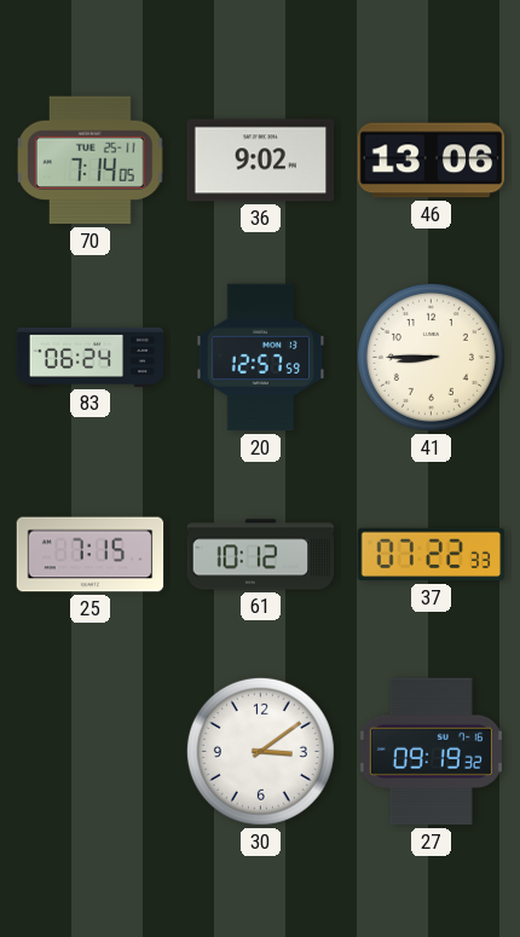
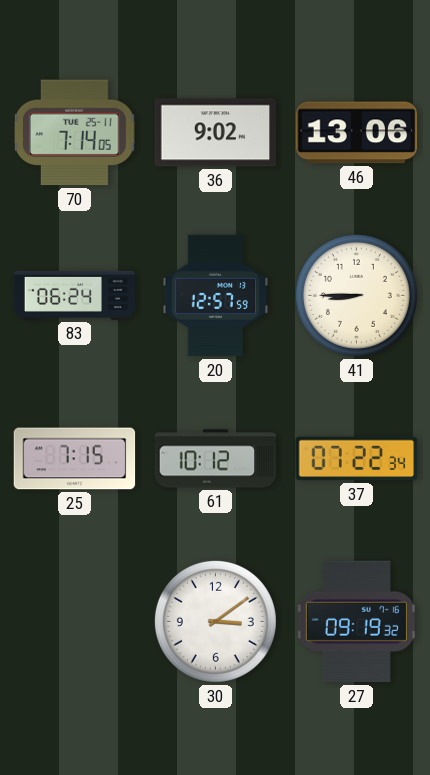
37: 07:22:33 -> 07:22:34
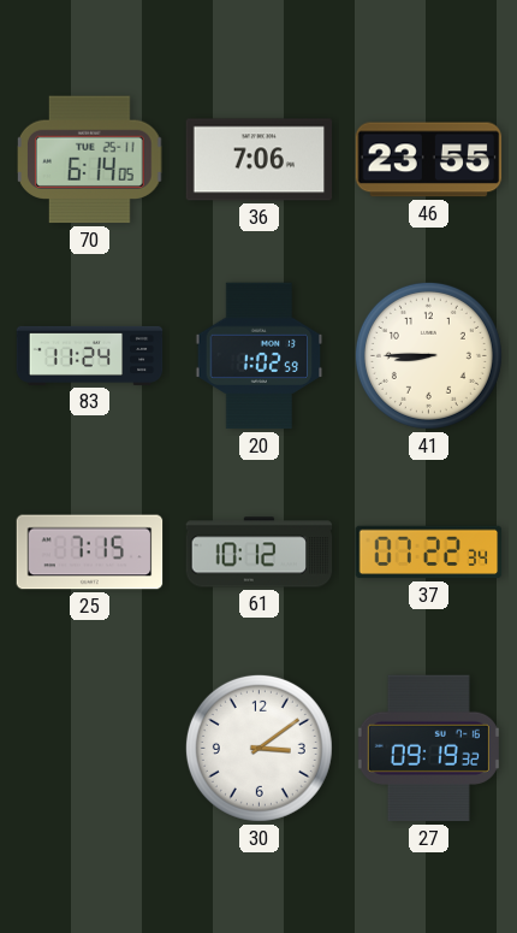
70: 7:14 -> 6:14
36: 9:02 -> 7:06
46: 13:06 -> 23:55
83: 06:24 -> 11:24
20: 12:57 -> 1:02
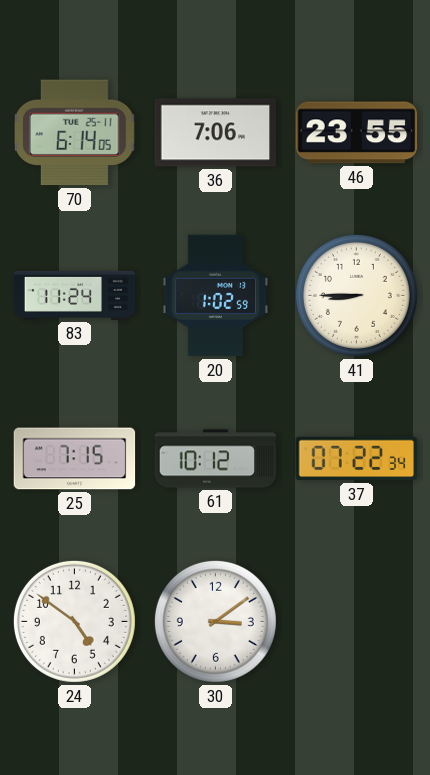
24: none -> 4:51
27: 09:19 -> none
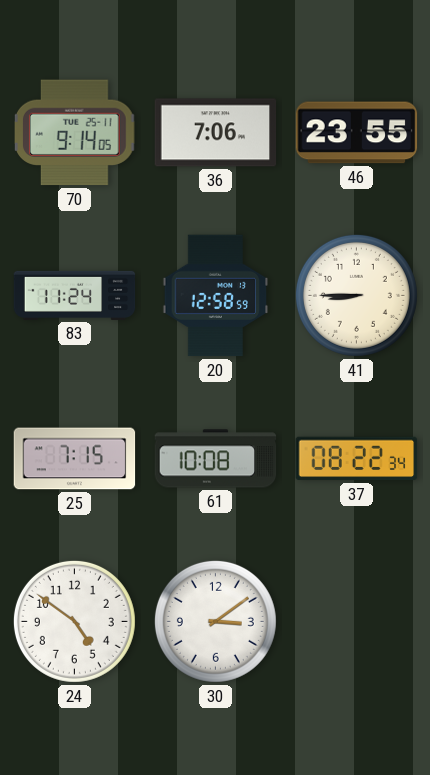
70: 6:14 -> 9:14
20: 1:02 -> 12:58
61: 10:12 -> 10:08
37: 07:22 -> 08:22
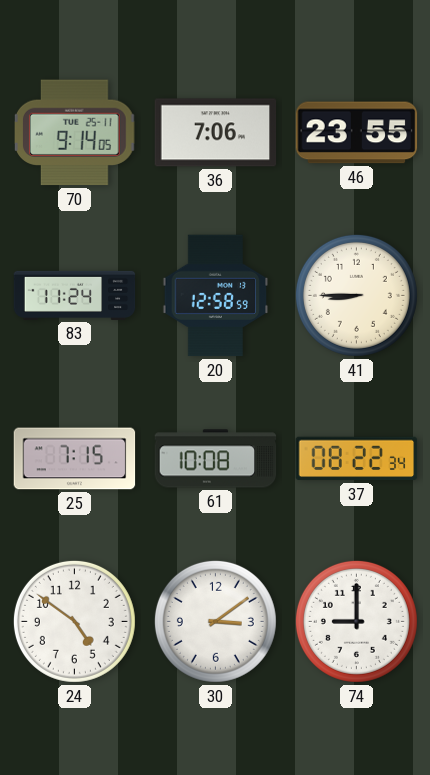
74: none -> 9:00
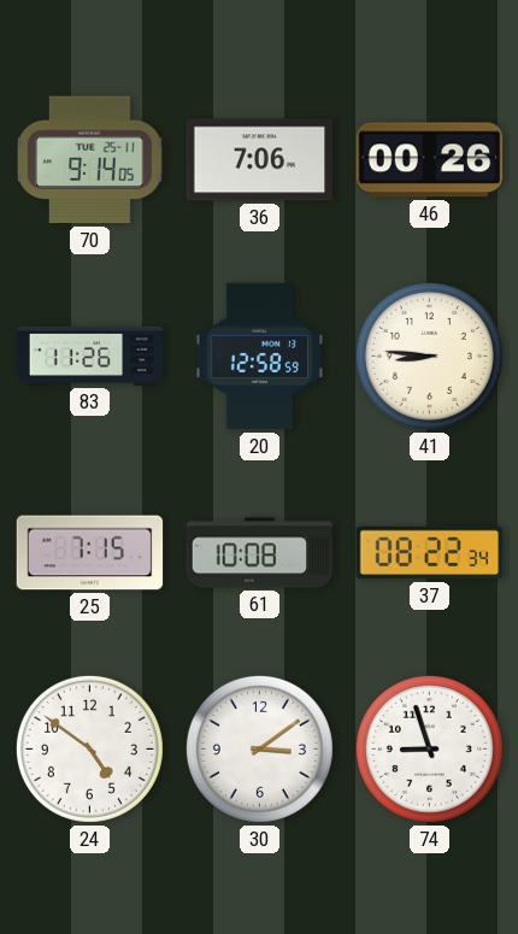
46: 23:55 -> 00:26
83: 11:24 -> 11:26
41: 8:45 -> 8:46
74: 9:00 -> 8:57
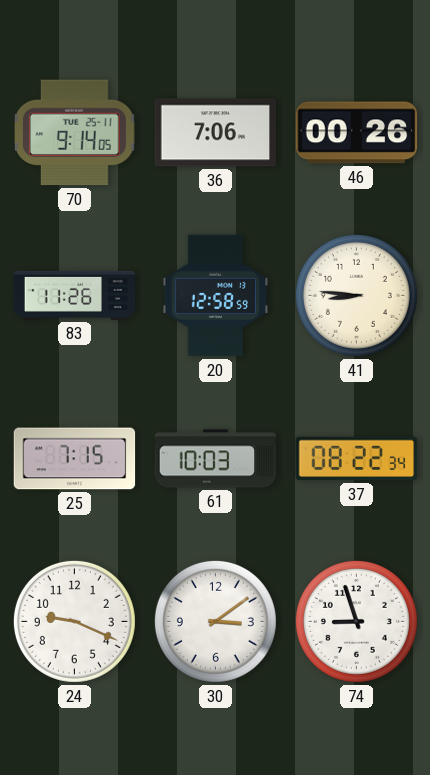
61: 10:08 -> 10:03
24: 4:51 -> 9:19
